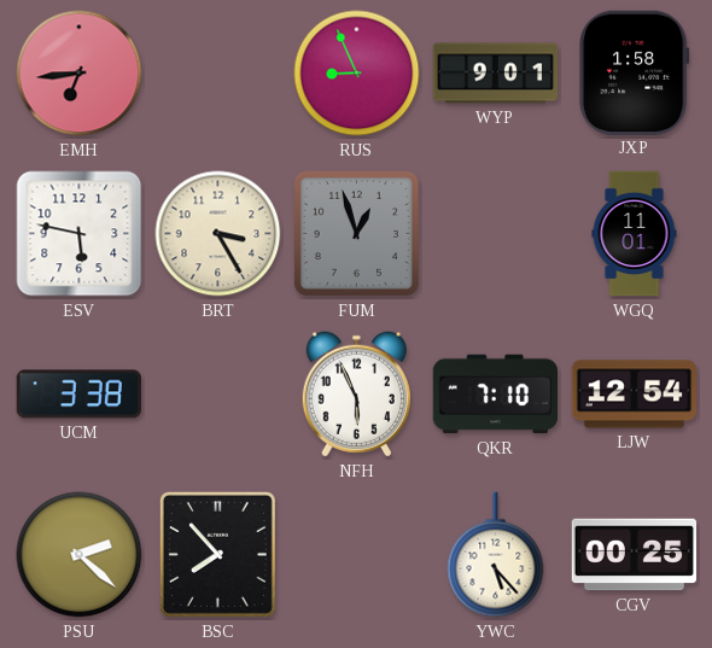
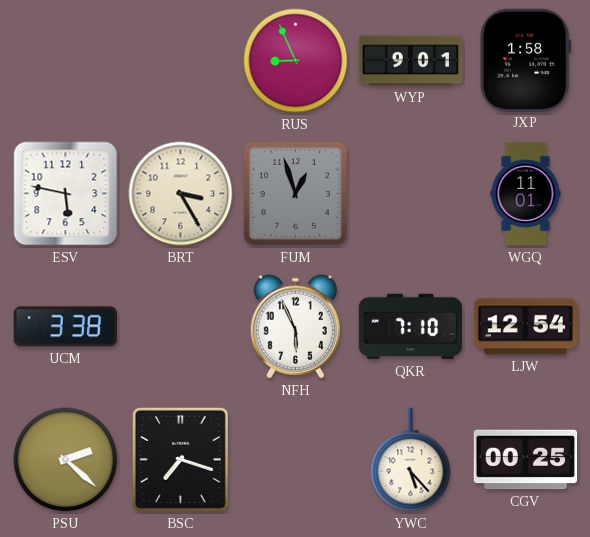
EMH: 6:44 -> none
BSC: 7:53 -> 7:18
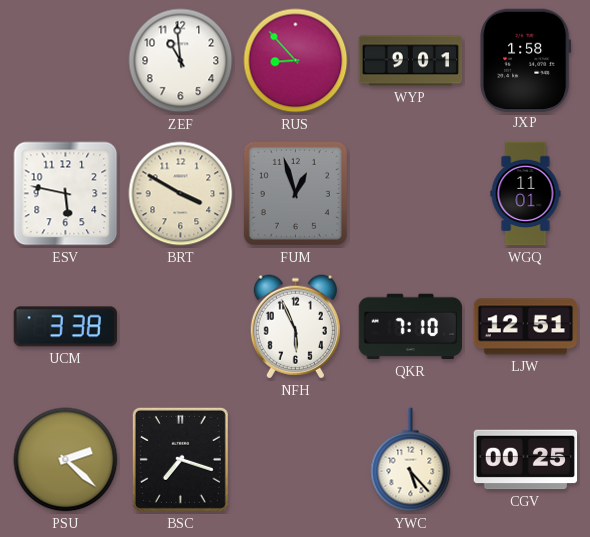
ZEF: none -> 10:59
RUS: 8:56 -> 8:53
BRT: 3:25 -> 3:50
LJW: 12:54 -> 12:51
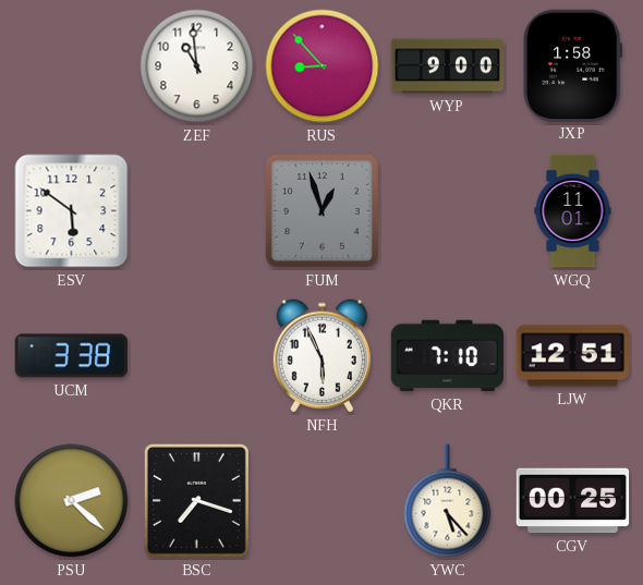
WYP: 9:01 -> 9:00
ESV: 5:47 -> 5:51
BRT: 3:50 -> none
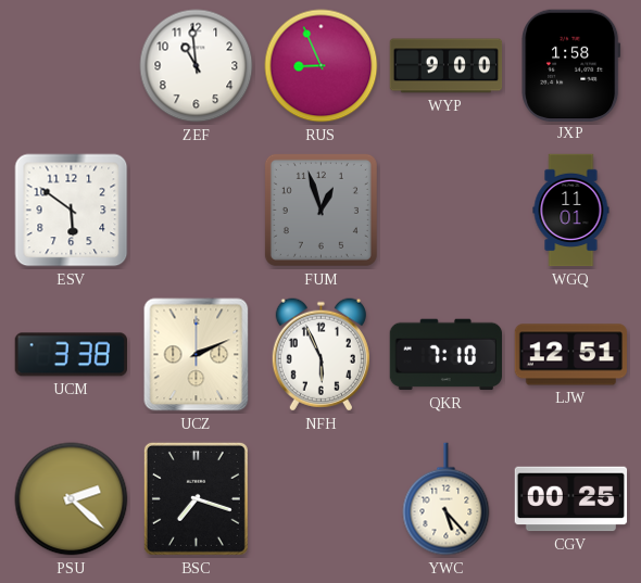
RUS: 8:53 -> 8:56
UCZ: none -> 2:11
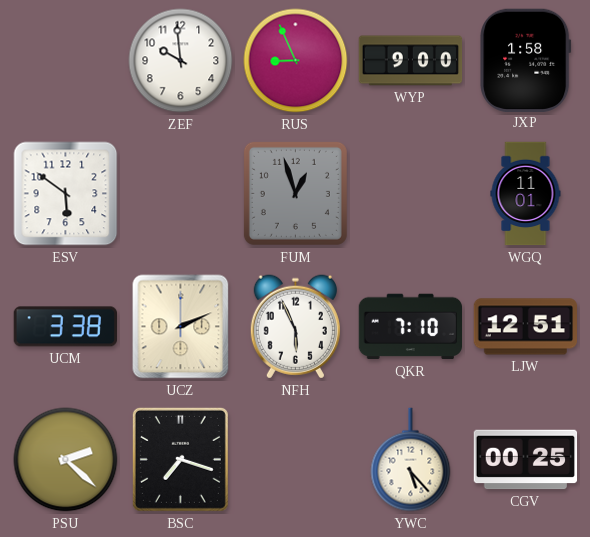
ZEF: 10:59 -> 9:59
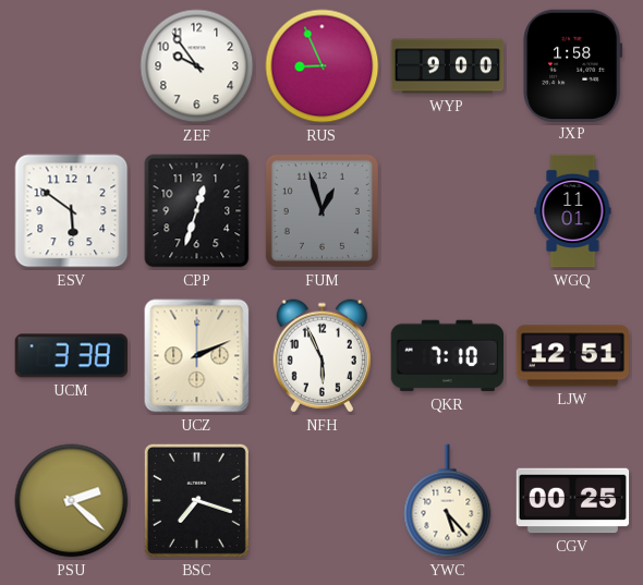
ZEF: 9:59 -> 9:54
CPP: none -> 12:33
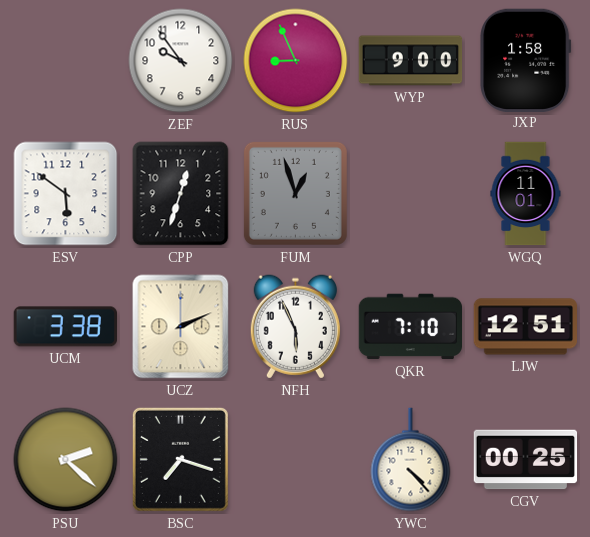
YWC: 5:23 -> 4:23
